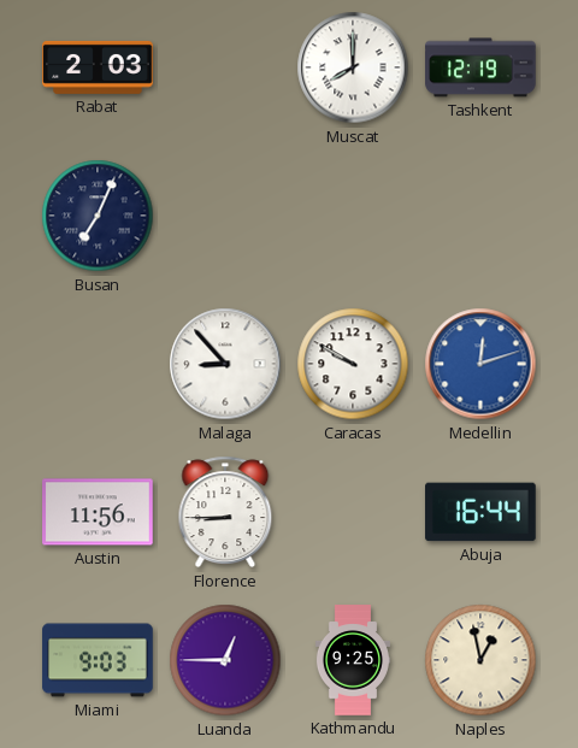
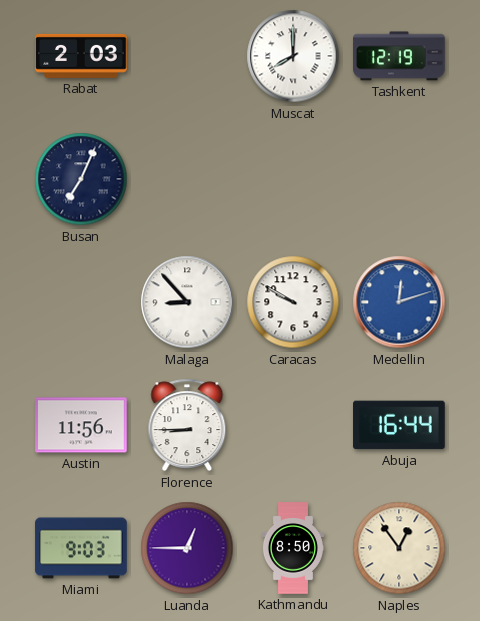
Kathmandu: 9:25 -> 8:50
Naples: 12:58 -> 12:54
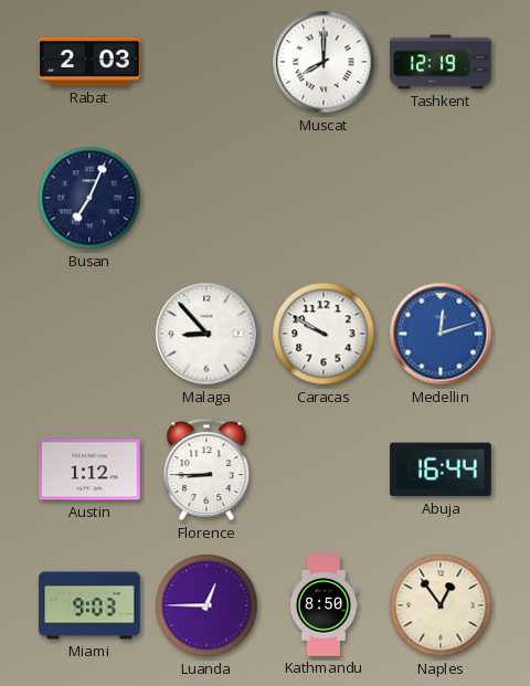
Austin: 11:56 -> 1:12
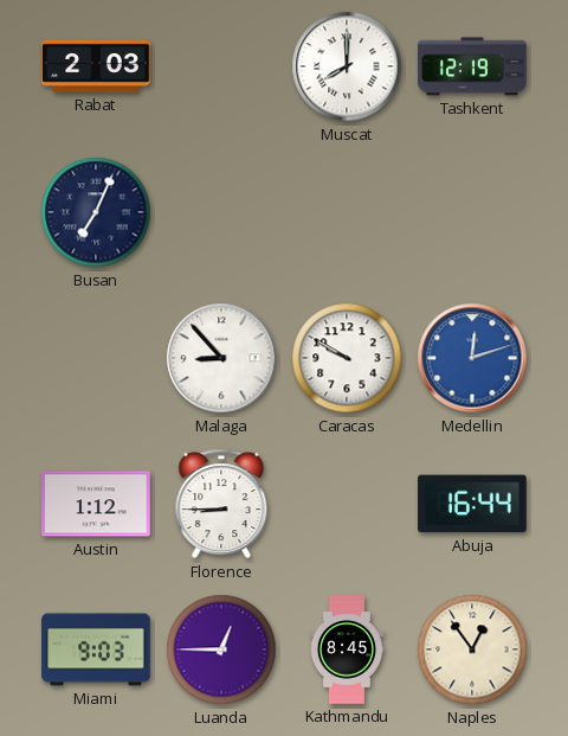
Kathmandu: 8:50 -> 8:45
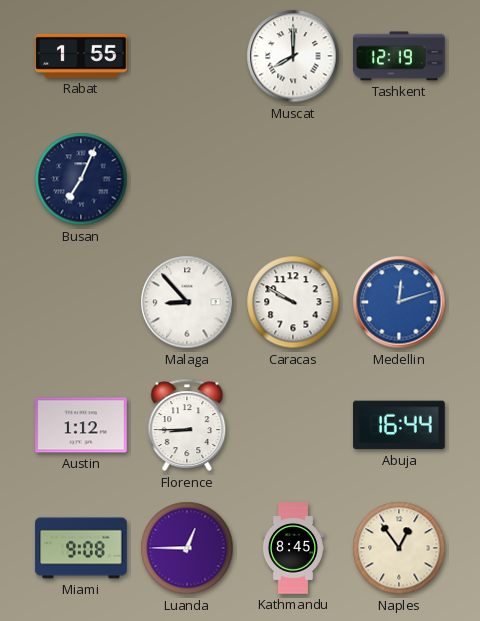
Rabat: 2:03 -> 1:55
Miami: 9:03 -> 9:08
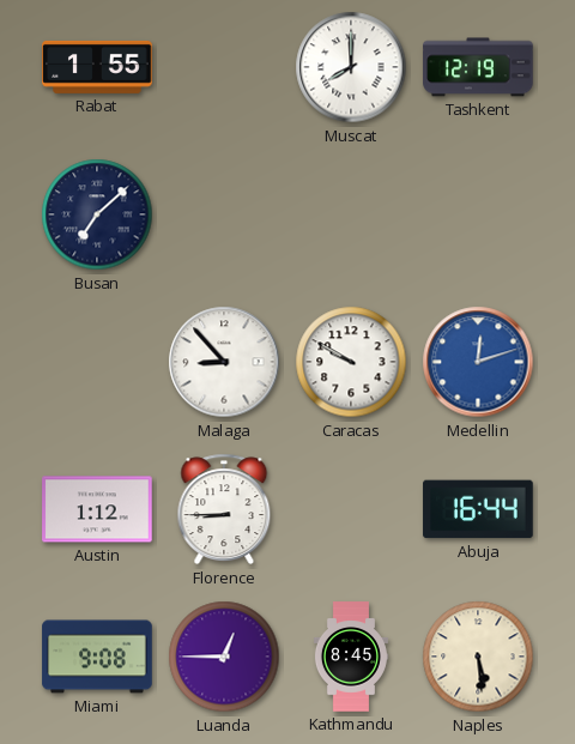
Busan: 7:04 -> 7:08
Naples: 12:54 -> 5:29
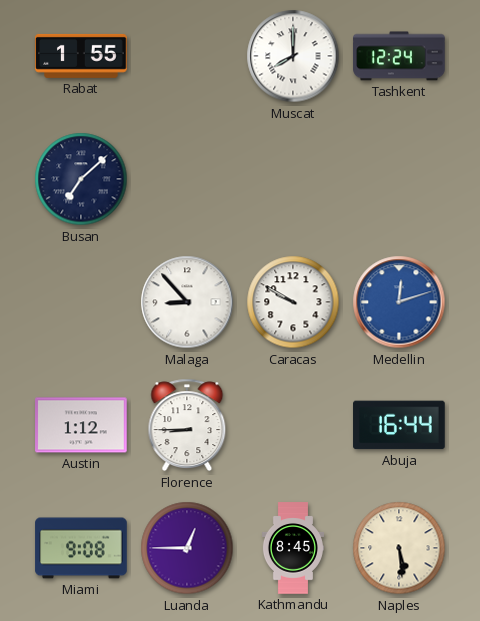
Tashkent: 12:19 -> 12:24
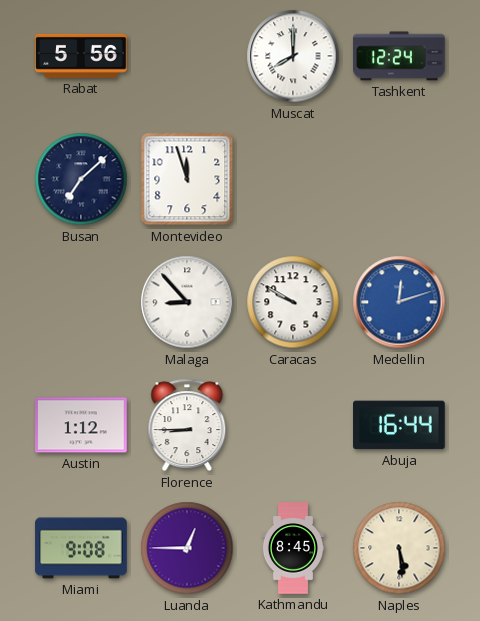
Rabat: 1:55 -> 5:56
Montevideo: none -> 11:57
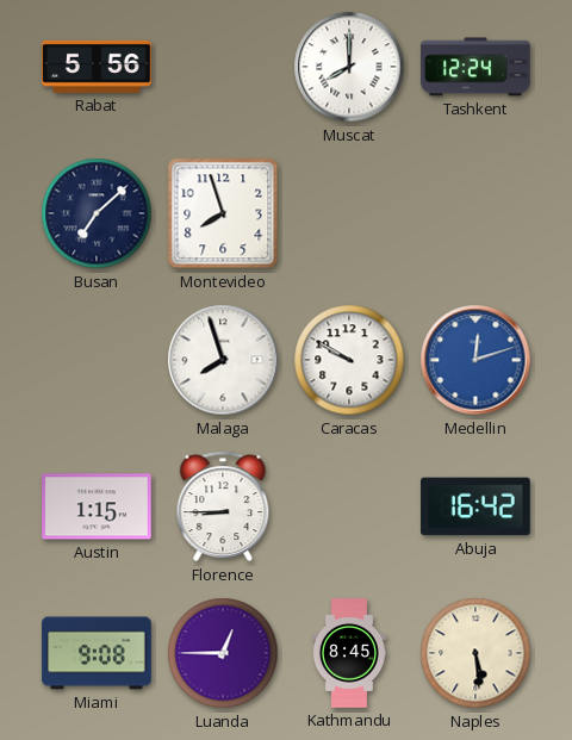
Montevideo: 11:57 -> 7:57
Malaga: 8:53 -> 7:57
Austin: 1:12 -> 1:15
Abuja: 16:44 -> 16:42
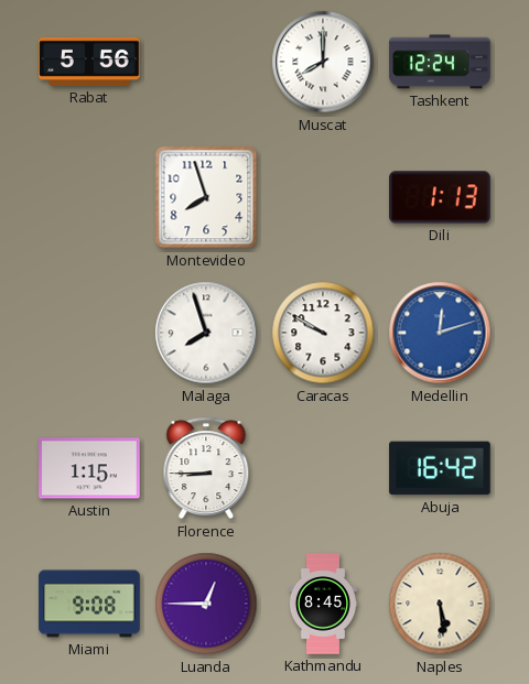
Busan: 7:08 -> none
Dili: none -> 1:13
